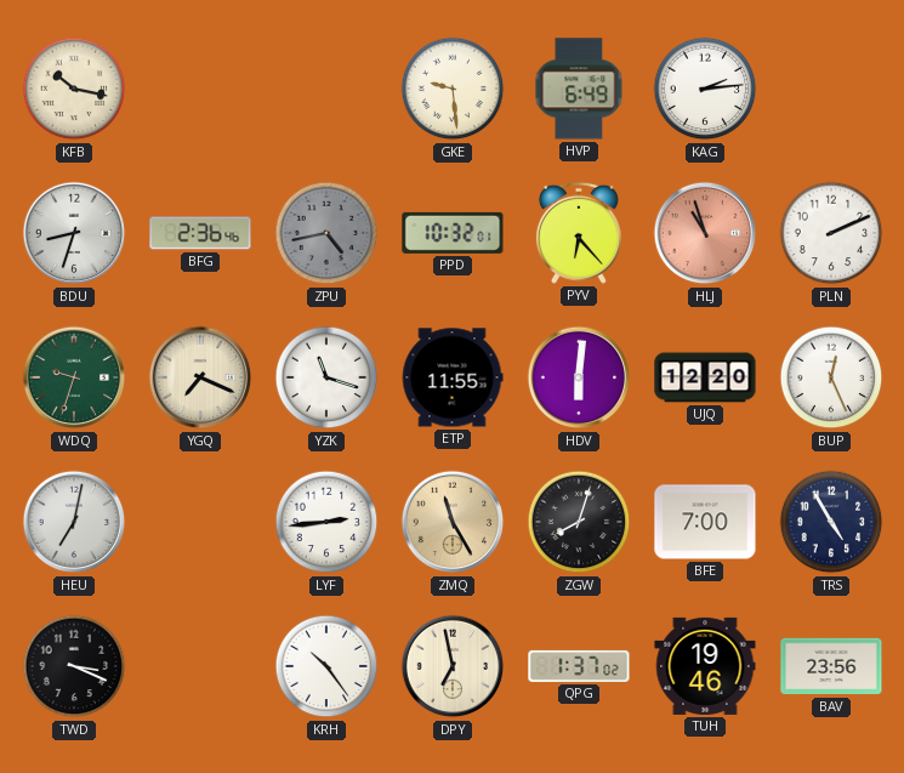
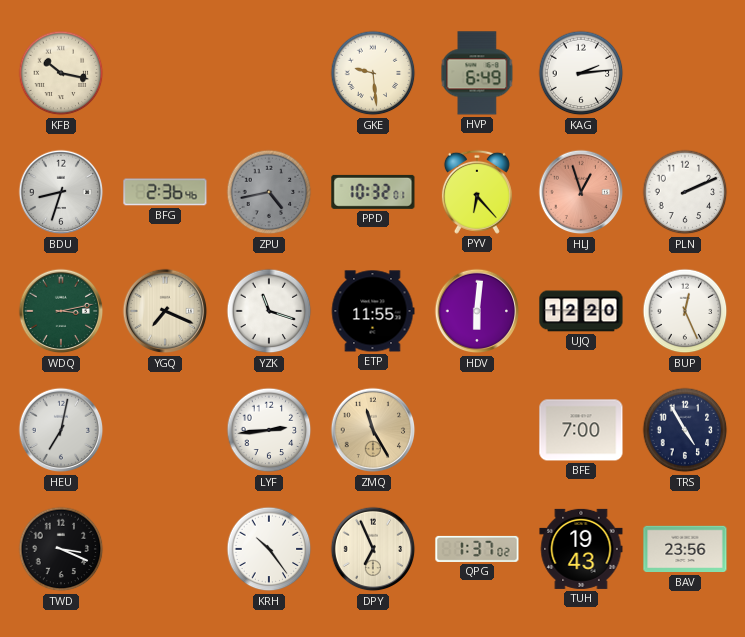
HLJ: 10:57 -> 12:57
WDQ: 9:33 -> 3:13
ZGW: 8:03 -> none
DPY: 6:58 -> 6:56
TUH: 19:46 -> 19:43
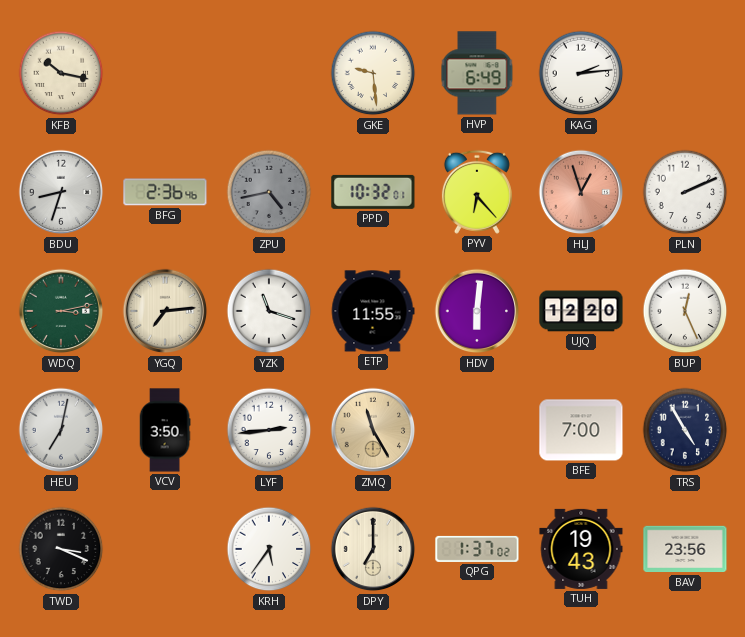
YGQ: 7:19 -> 7:14
VCV: none -> 3:50
KRH: 10:24 -> 5:36
DPY: 6:56 -> 7:00
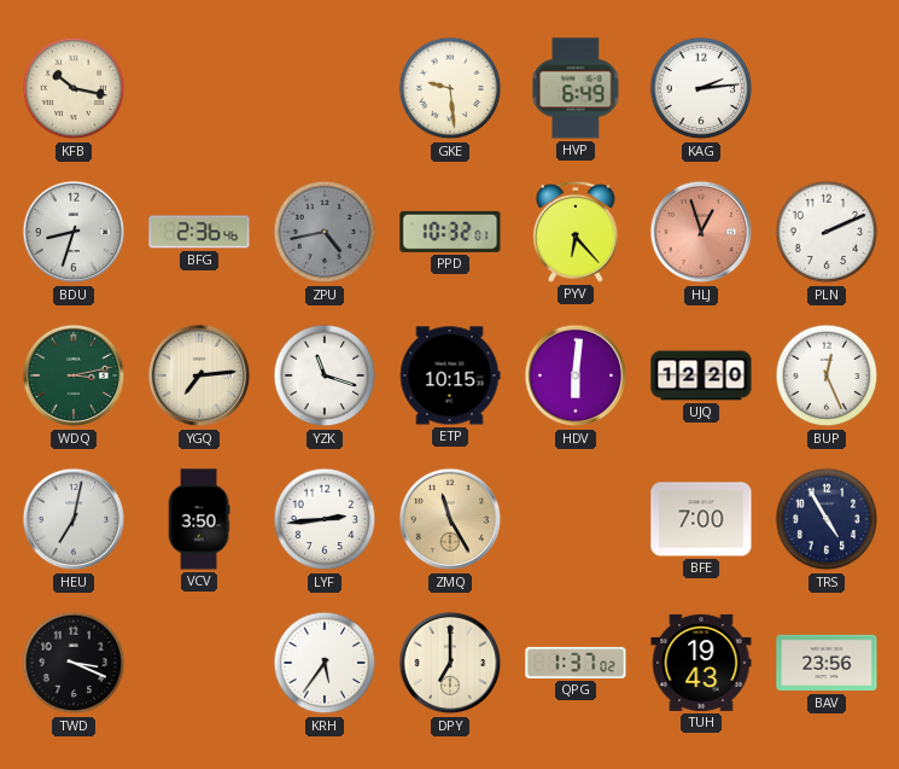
ETP: 11:55 -> 10:15
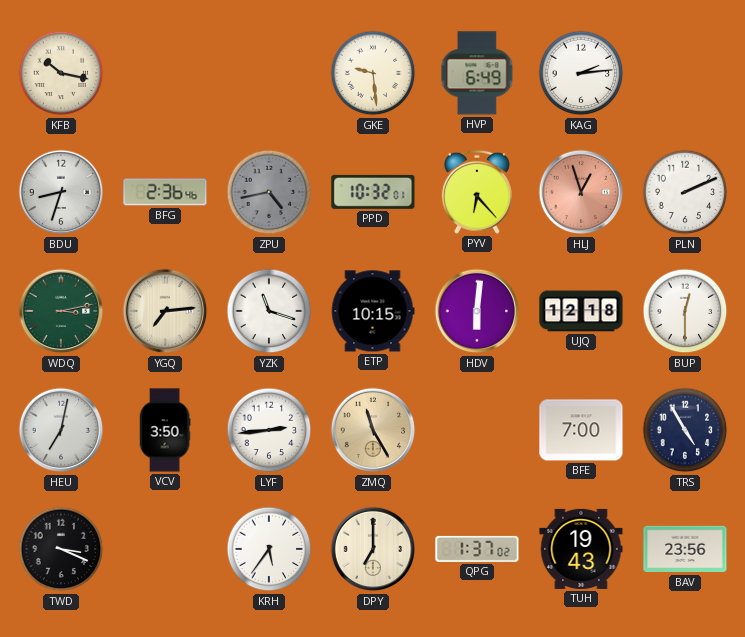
UJQ: 12:20 -> 12:18
BUP: 12:26 -> 12:30
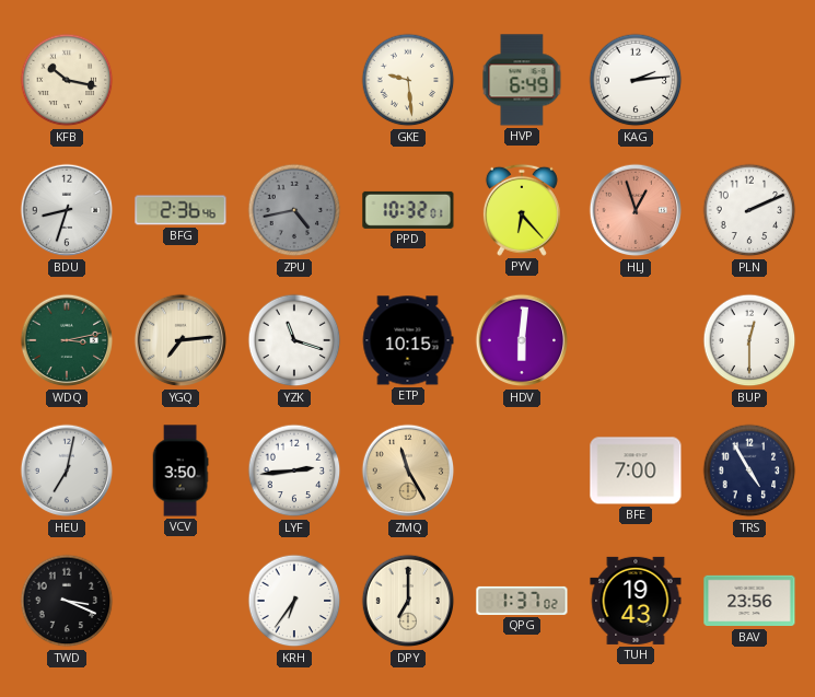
UJQ: 12:18 -> none
KRH: 5:36 -> 6:36
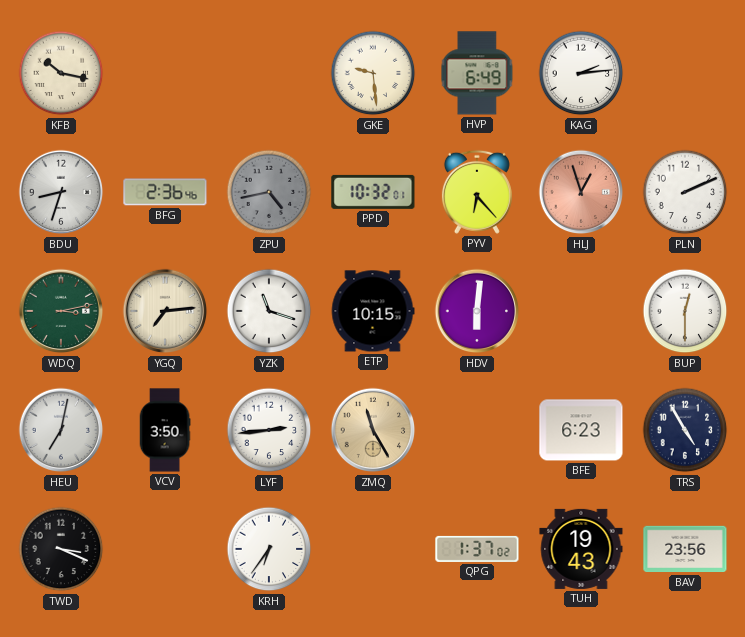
BFE: 7:00 -> 6:23
DPY: 7:00 -> none
